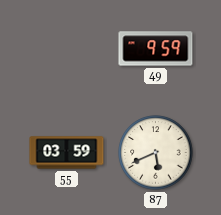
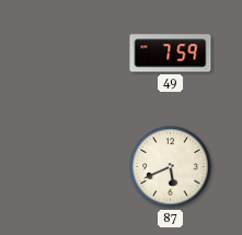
49: 9:59 -> 7:59
55: 03:59 -> none
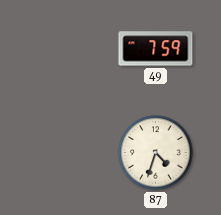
87: 5:41 -> 4:33
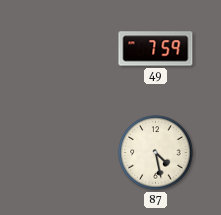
87: 4:33 -> 4:28
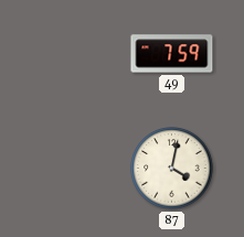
87: 4:28 -> 4:02
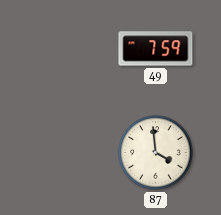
87: 4:02 -> 3:59
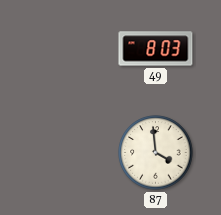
49: 7:59 -> 8:03
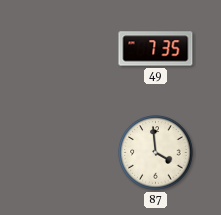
49: 8:03 -> 7:35
